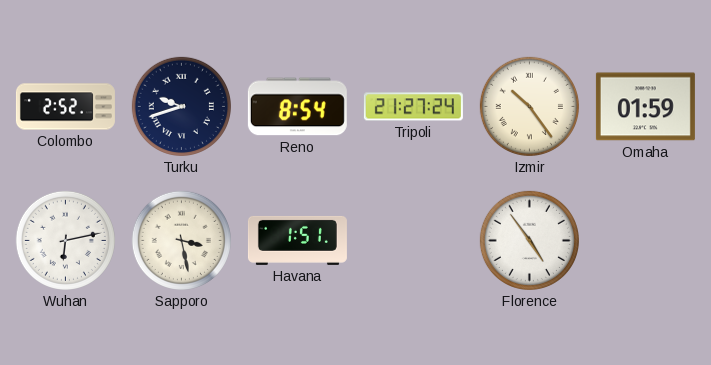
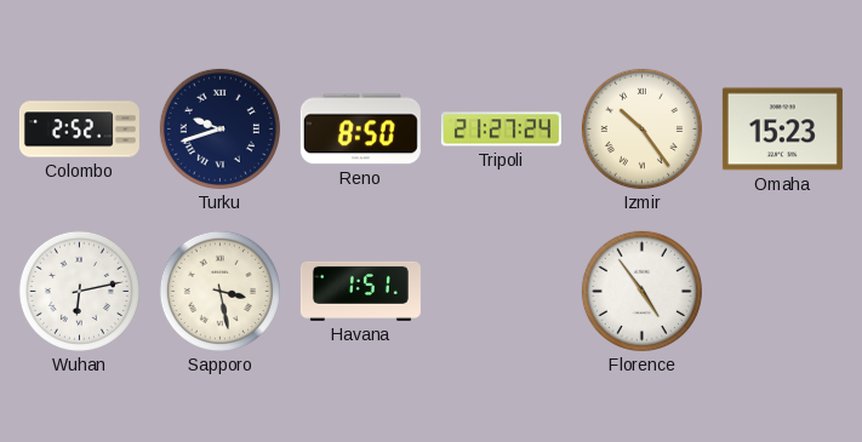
Reno: 8:54 -> 8:50
Omaha: 01:59 -> 15:23
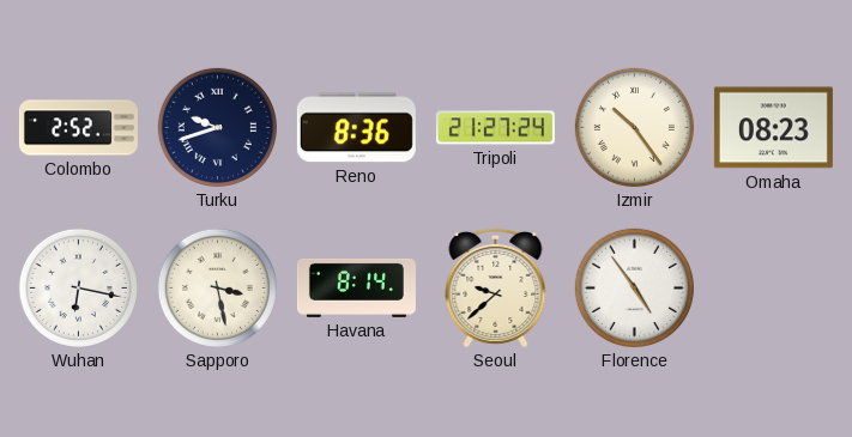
Reno: 8:50 -> 8:36
Omaha: 15:23 -> 08:23
Wuhan: 6:13 -> 6:17
Havana: 1:51 -> 8:14
Seoul: none -> 9:38
